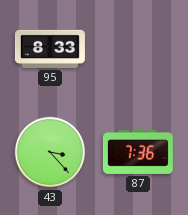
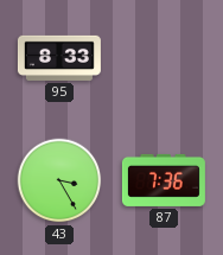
43: 3:23 -> 3:25
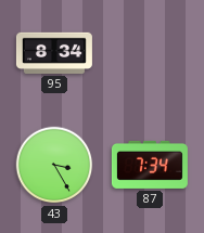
95: 8:33 -> 8:34
87: 7:36 -> 7:34
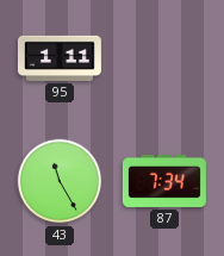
95: 8:34 -> 1:11
43: 3:25 -> 11:25
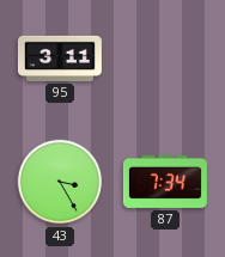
95: 1:11 -> 3:11
43: 11:25 -> 3:25
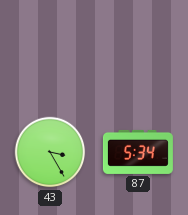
95: 3:11 -> none
87: 7:34 -> 5:34
